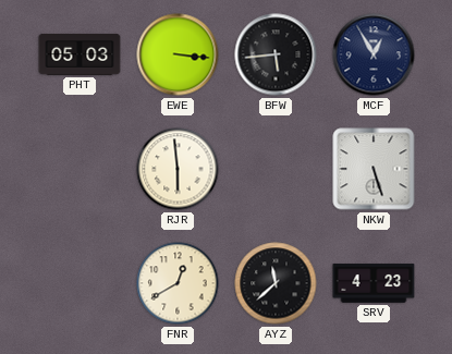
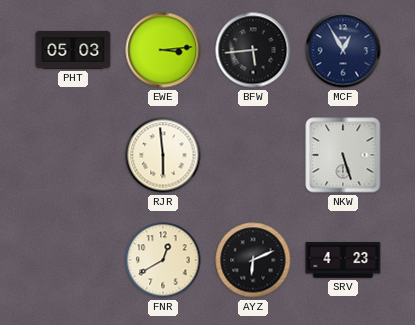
EWE: 3:16 -> 3:14
AYZ: 11:38 -> 6:11
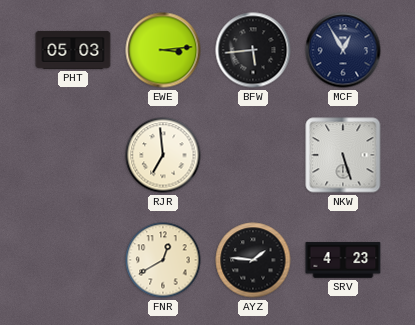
RJR: 5:59 -> 6:59
AYZ: 6:11 -> 1:46
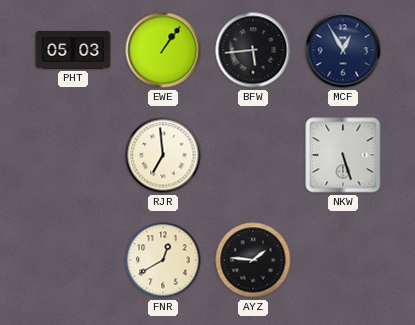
EWE: 3:14 -> 1:06
SRV: 4:23 -> none
